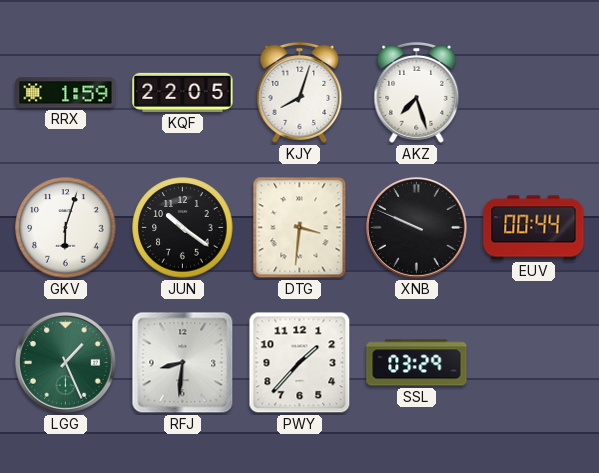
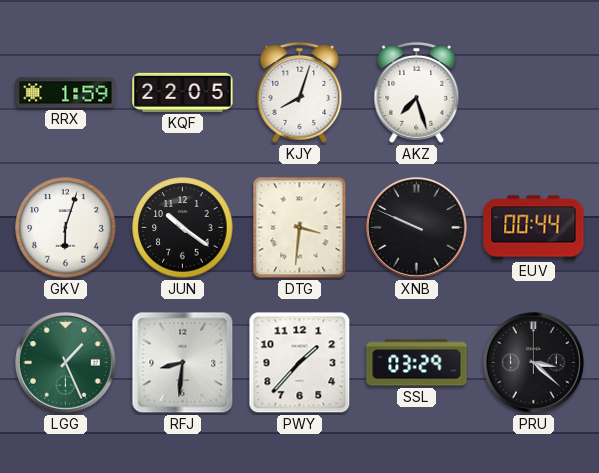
PRU: none -> 3:22
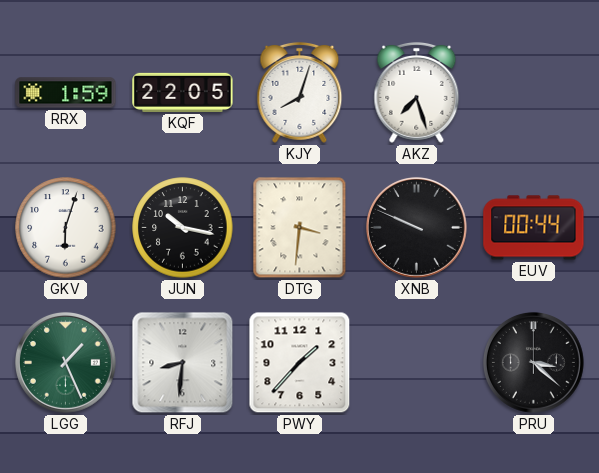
JUN: 10:21 -> 10:17
SSL: 03:29 -> none
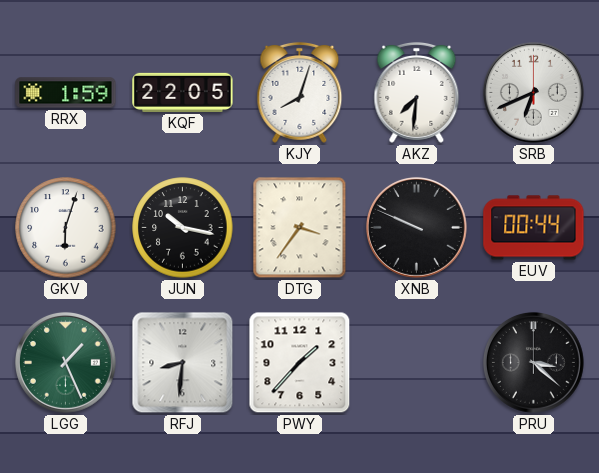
AKZ: 7:27 -> 7:31
SRB: none -> 6:41
DTG: 3:31 -> 3:36
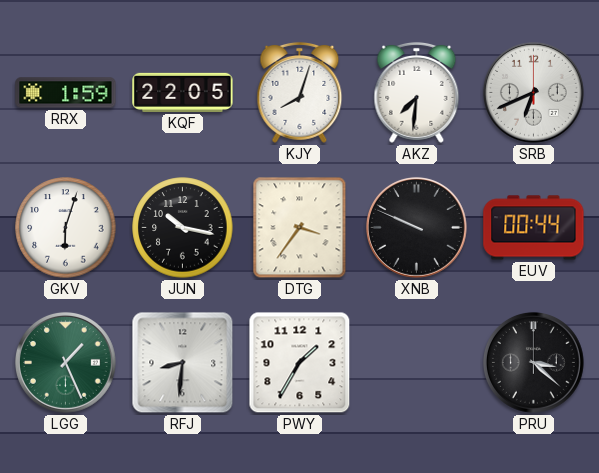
PWY: 1:37 -> 1:35
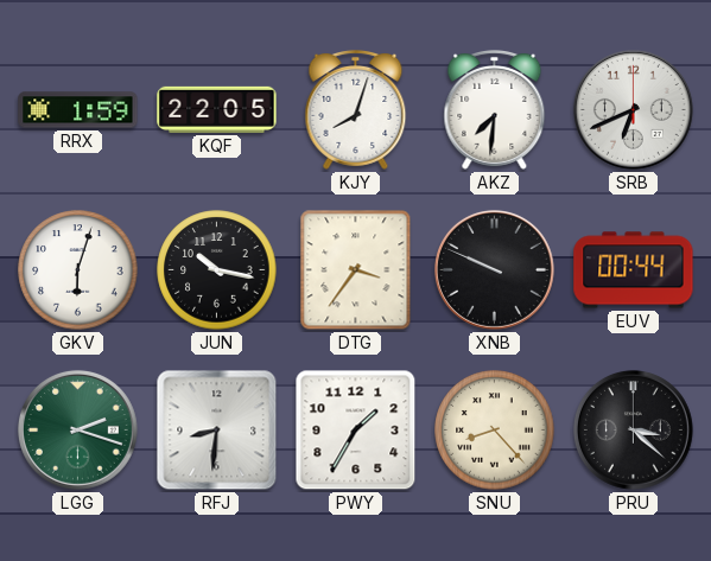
LGG: 1:26 -> 2:18
SNU: none -> 8:23
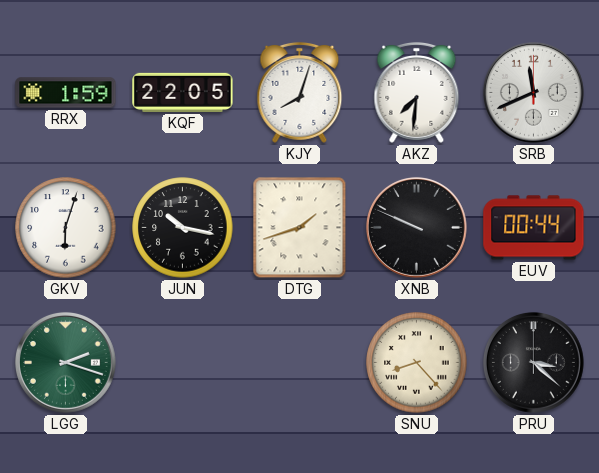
SRB: 6:41 -> 11:41
DTG: 3:36 -> 1:42
RFJ: 8:31 -> none
PWY: 1:35 -> none
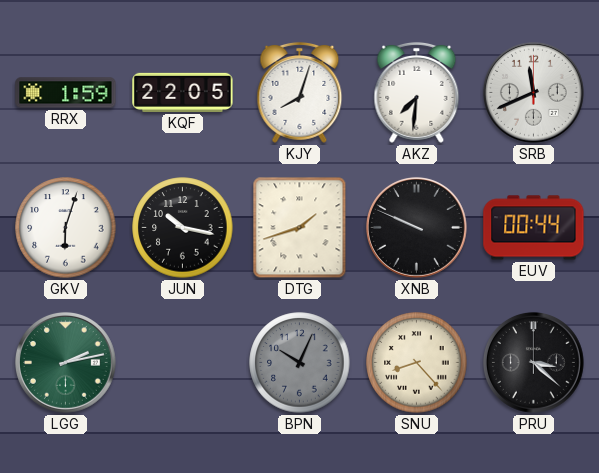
LGG: 2:18 -> 2:13
BPN: none -> 10:04
